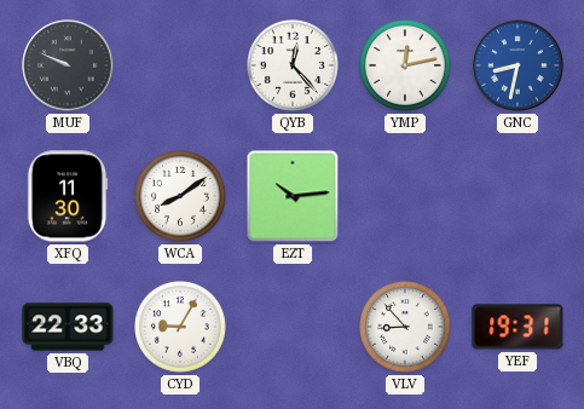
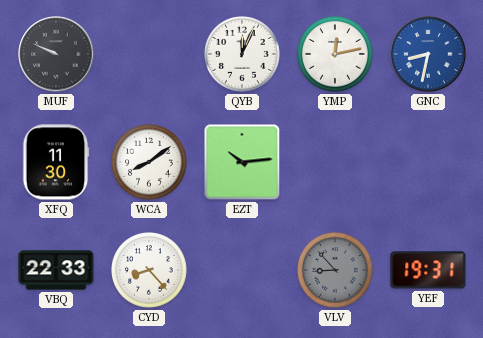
QYB: 12:23 -> 12:04
CYD: 9:05 -> 8:23
VLV dial: white -> grey
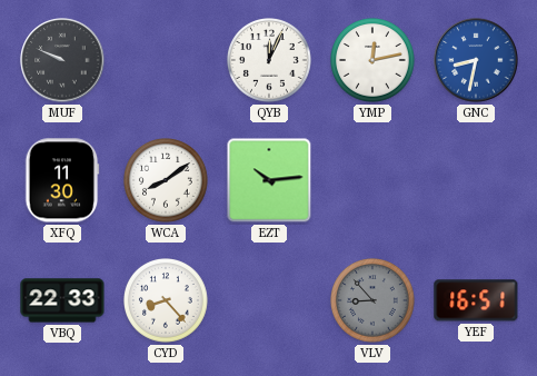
YEF: 19:31 -> 16:51
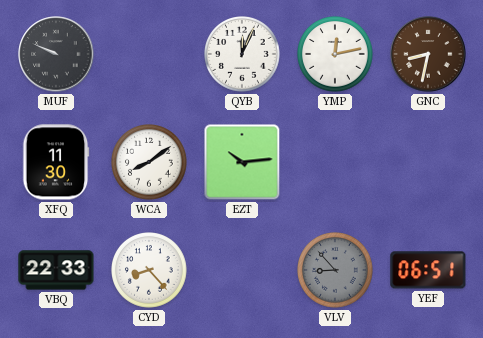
GNC dial: blue -> brown
YEF: 16:51 -> 06:51
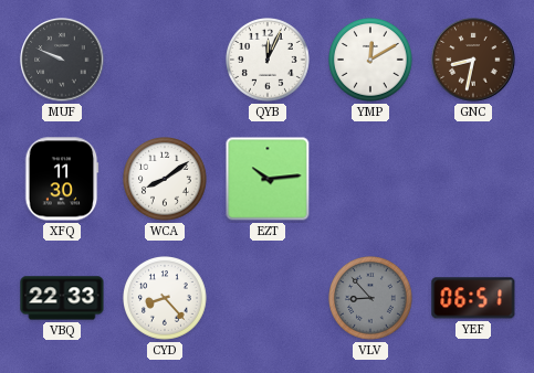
YMP: 12:13 -> 12:10
